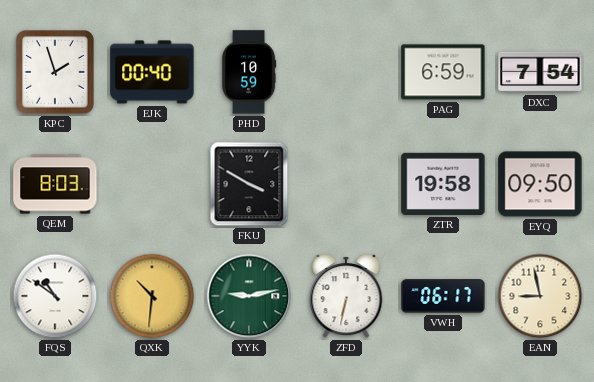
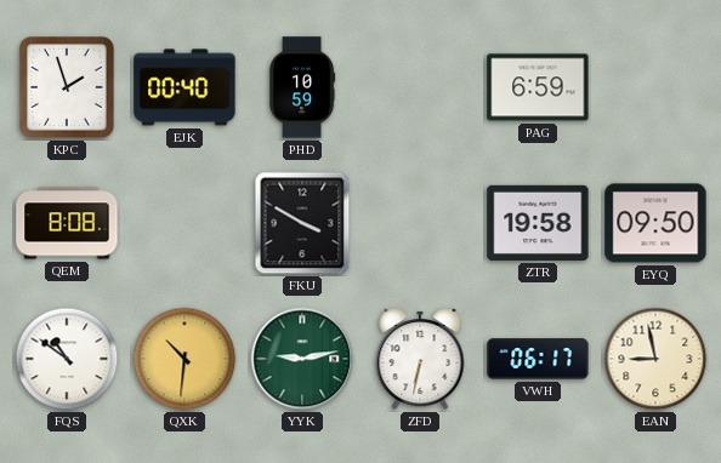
DXC: 7:54 -> none
QEM: 8:03 -> 8:08
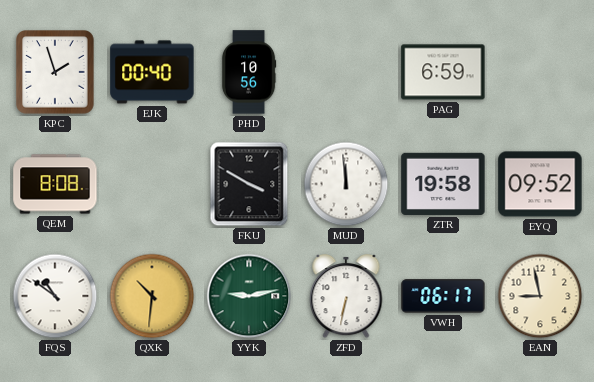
PHD: 10:59 -> 10:56
MUD: none -> 11:59
EYQ: 09:50 -> 09:52
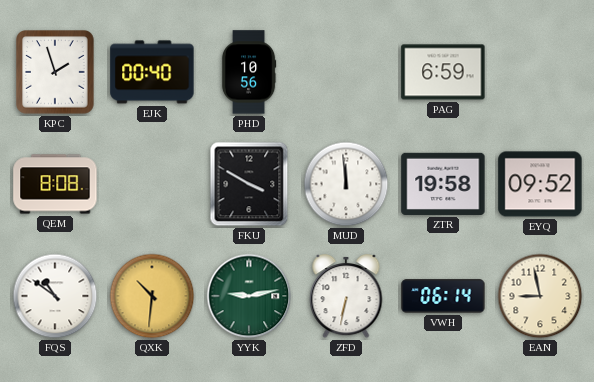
VWH: 06:17 -> 06:14
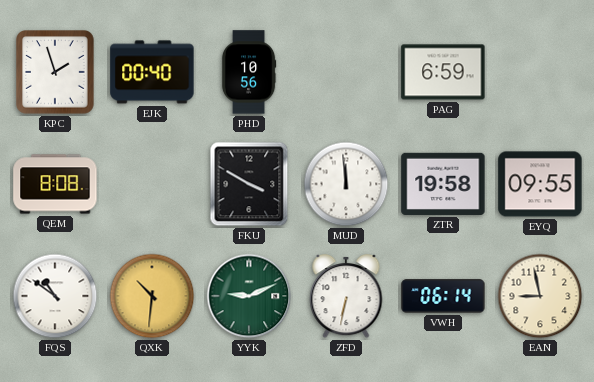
EYQ: 09:52 -> 09:55
YYK: 9:13 -> 9:11
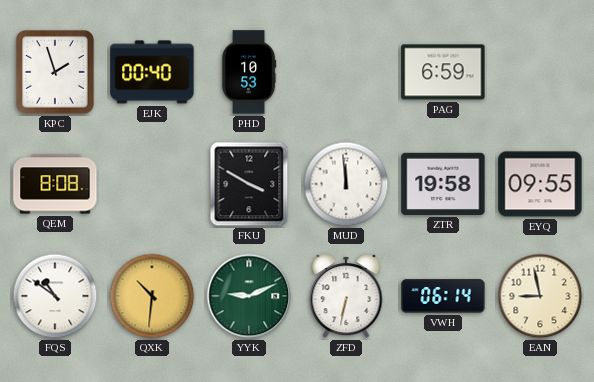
PHD: 10:56 -> 10:53
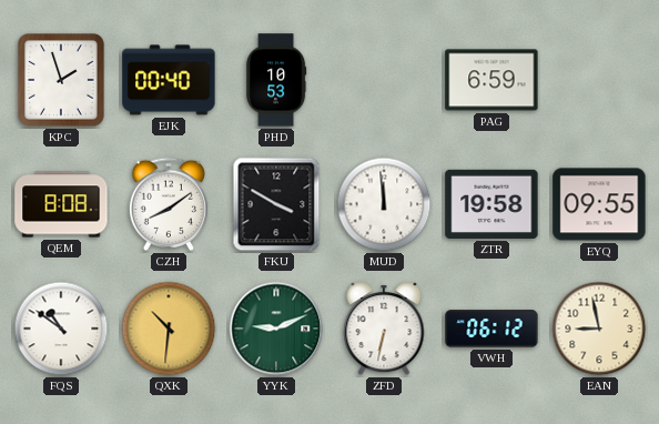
CZH: none -> 8:09
VWH: 06:14 -> 06:12
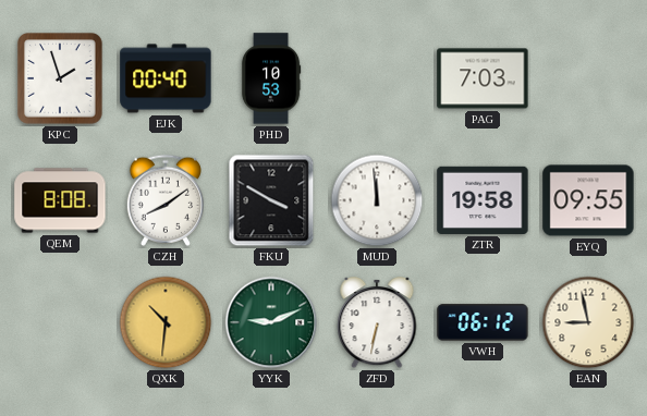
PAG: 6:59 -> 7:03
FQS: 10:51 -> none
